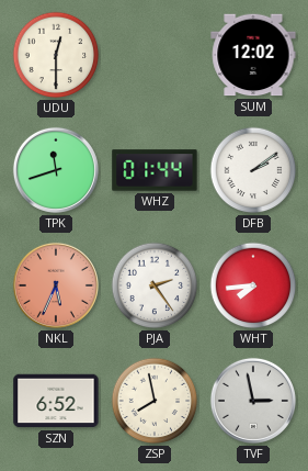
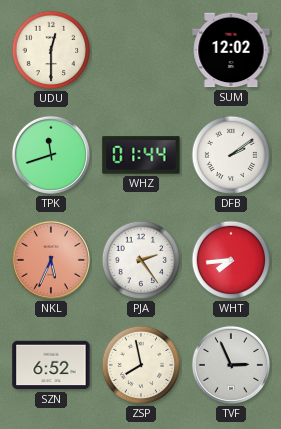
TVF: 2:58 -> 2:56
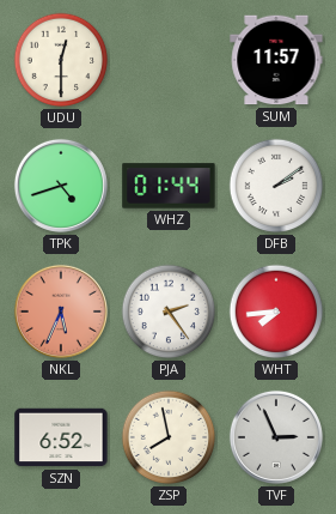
SUM: 12:02 -> 11:57
TPK: 11:42 -> 4:42
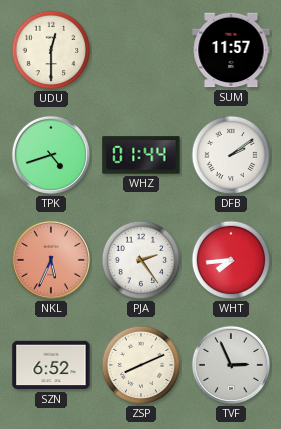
ZSP: 7:58 -> 8:11
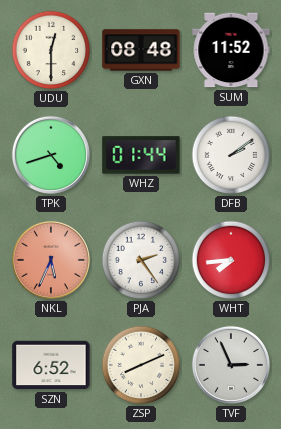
GXN: none -> 08:48
SUM: 11:57 -> 11:52
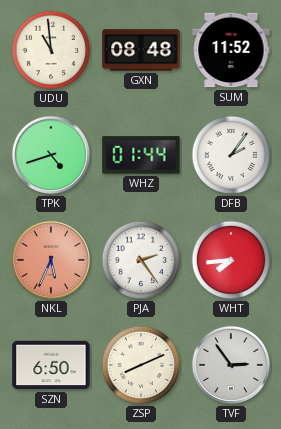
UDU: 12:30 -> 10:59
DFB: 2:09 -> 2:06
SZN: 6:52 -> 6:50
TVF: 2:56 -> 2:54
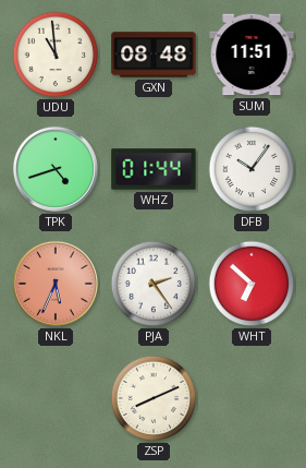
SUM: 11:52 -> 11:51
DFB: 2:06 -> 10:06
WHT: 7:44 -> 6:52
SZN: 6:50 -> none
TVF: 2:54 -> none
